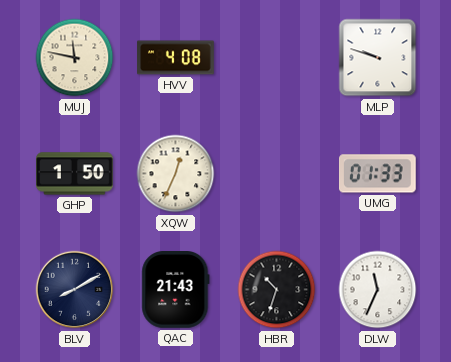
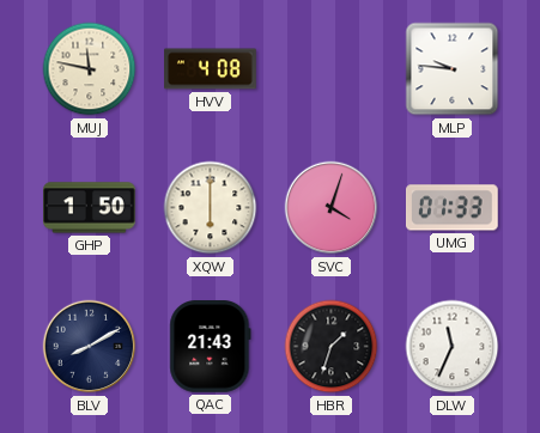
MLP: 9:48 -> 9:46
XQW: 12:34 -> 6:00
SVC: none -> 4:03
HBR: 10:33 -> 1:33
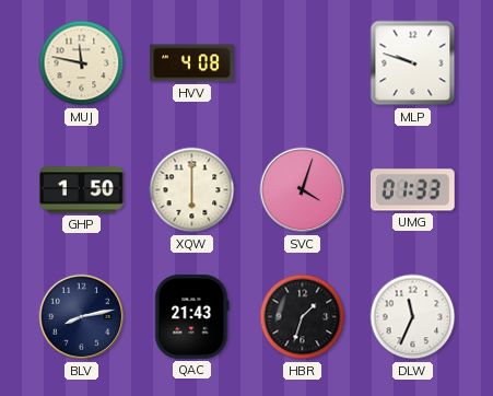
MLP: 9:46 -> 9:48
BLV: 8:10 -> 8:13
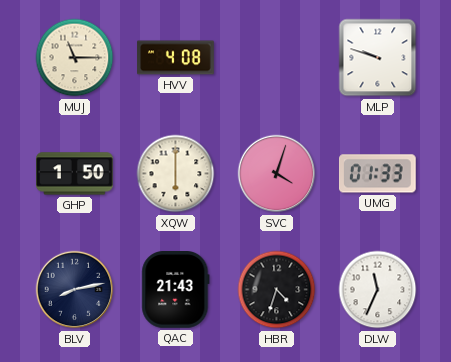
MUJ: 11:47 -> 11:15
HBR: 1:33 -> 4:33
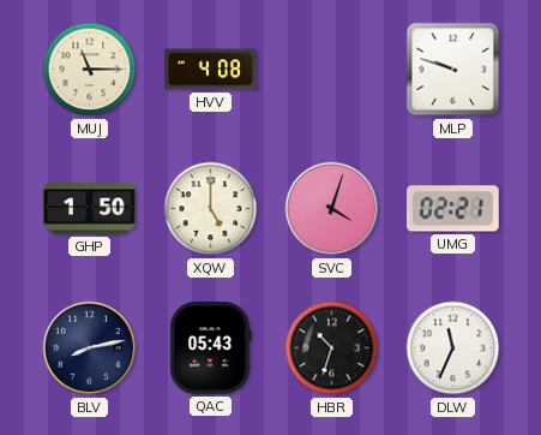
XQW: 6:00 -> 5:00
UMG: 01:33 -> 02:21
QAC: 21:43 -> 05:43
HBR: 4:33 -> 10:33
